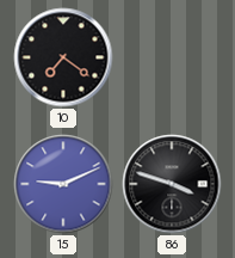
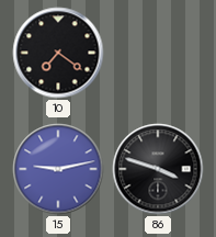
15: 9:11 -> 9:13
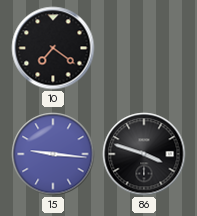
15: 9:13 -> 9:16
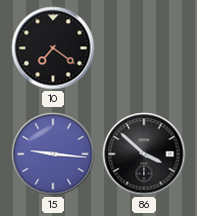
86: 3:48 -> 3:52
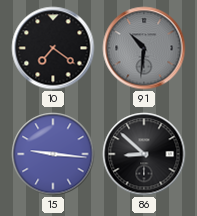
91: none -> 10:31
86: 3:52 -> 8:52
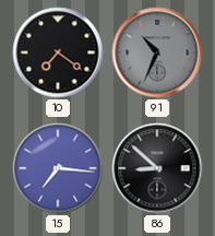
91: 10:31 -> 10:34
15: 9:16 -> 7:16
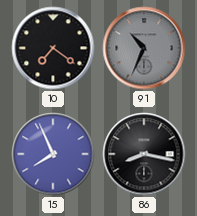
15: 7:16 -> 7:56
86: 8:52 -> 8:17
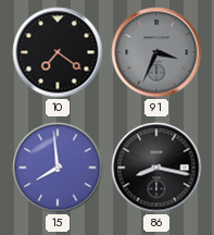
91: 10:34 -> 3:34
15: 7:56 -> 7:59
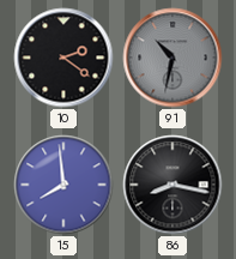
10: 7:21 -> 2:21
91: 3:34 -> 10:32
